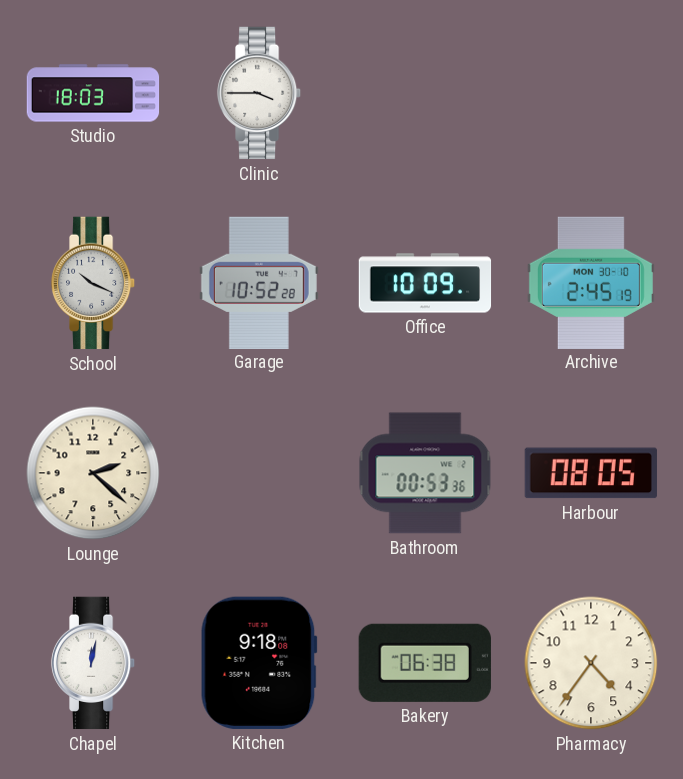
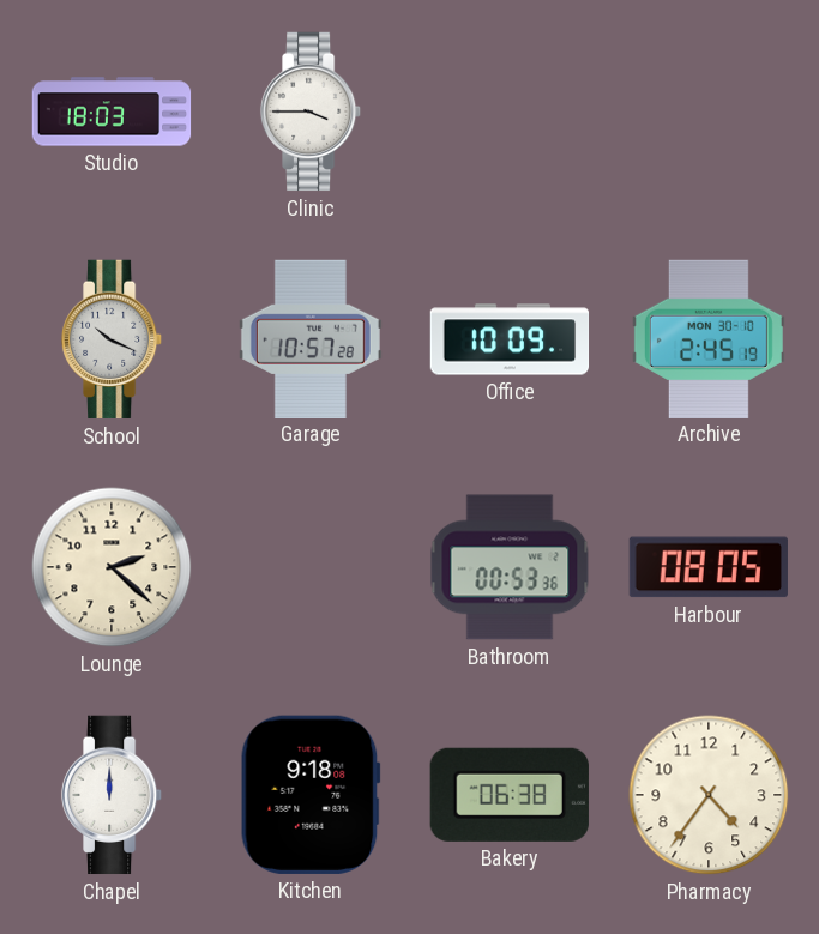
Garage: 10:52 -> 10:57
Chapel: 12:02 -> 12:00
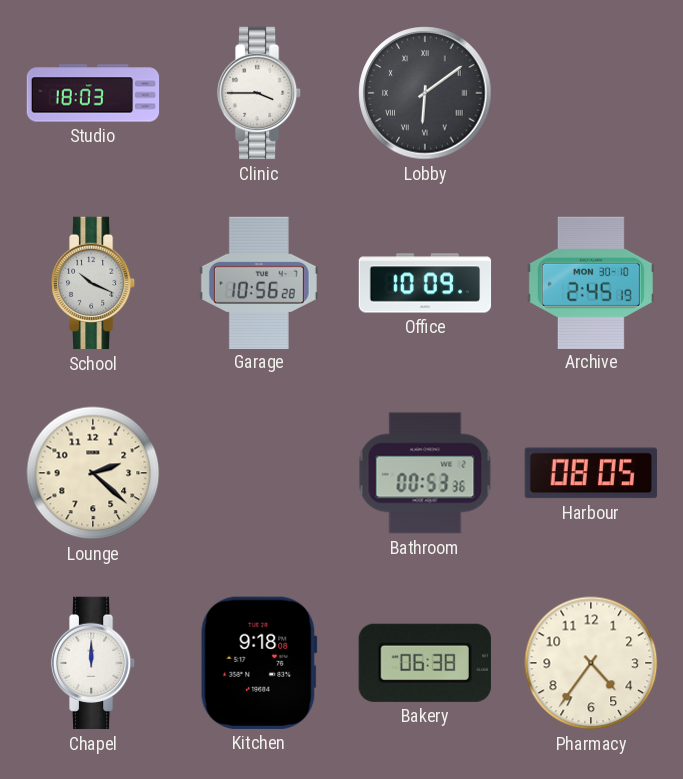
Lobby: none -> 6:09
Garage: 10:57 -> 10:56
